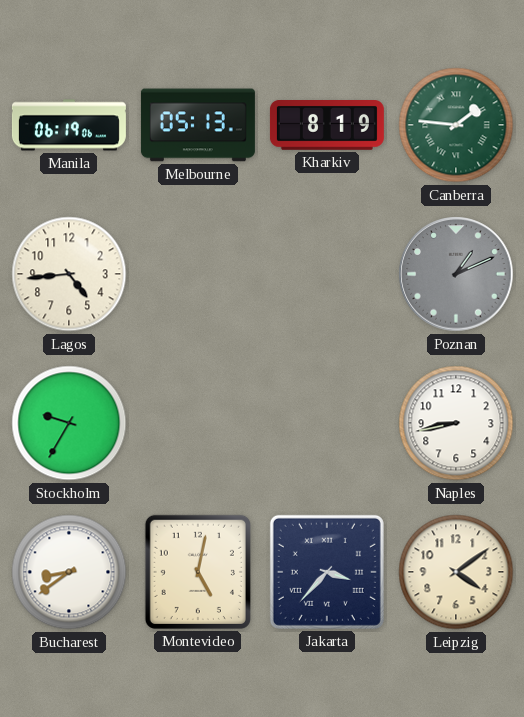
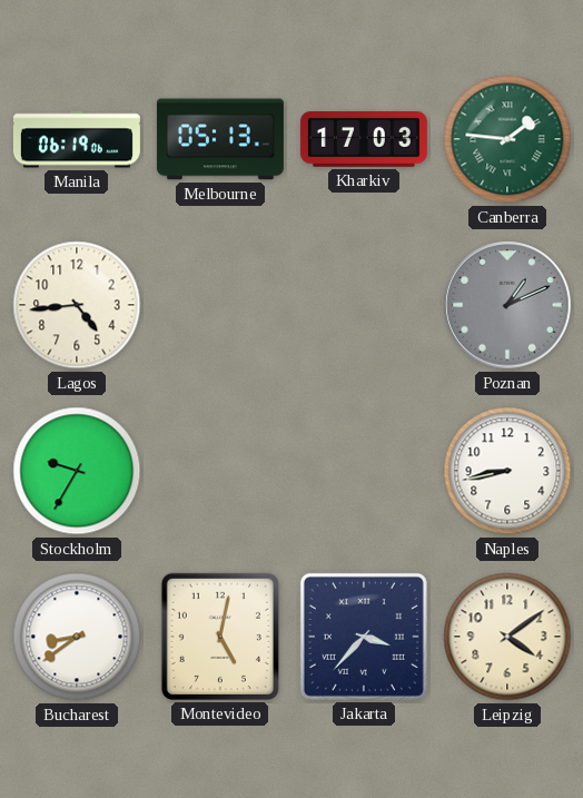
Kharkiv: 8:19 -> 17:03
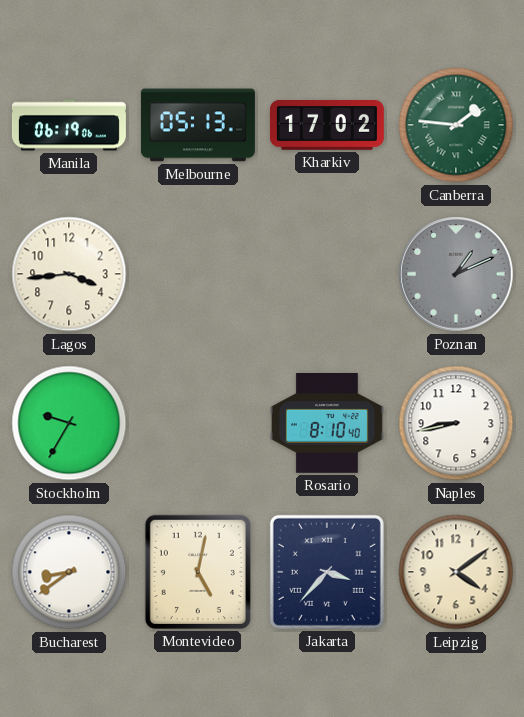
Kharkiv: 17:03 -> 17:02
Lagos: 4:44 -> 3:44
Rosario: none -> 8:10
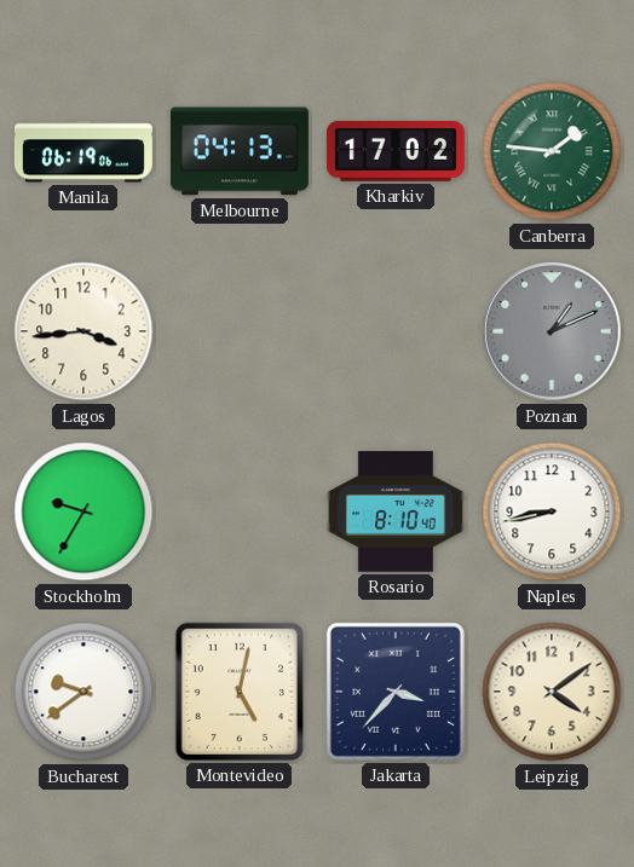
Melbourne: 05:13 -> 04:13
Bucharest: 8:39 -> 9:39
